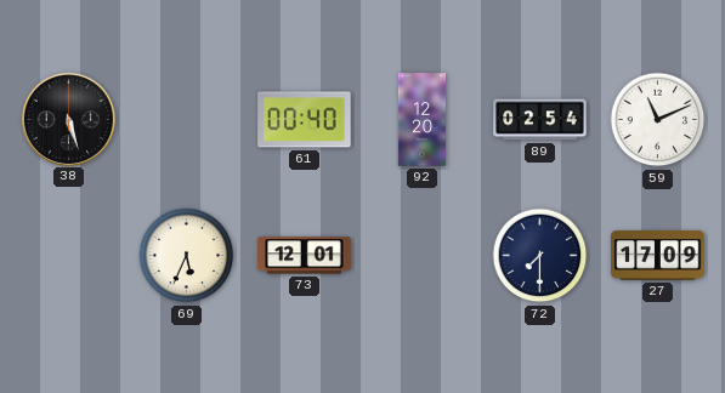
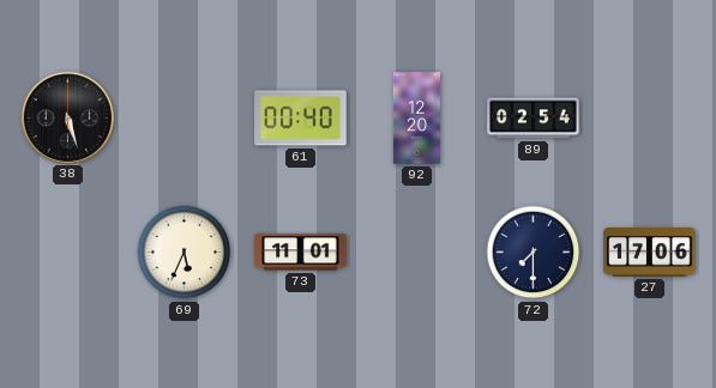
59: 11:11 -> none
73: 12:01 -> 11:01
27: 17:09 -> 17:06
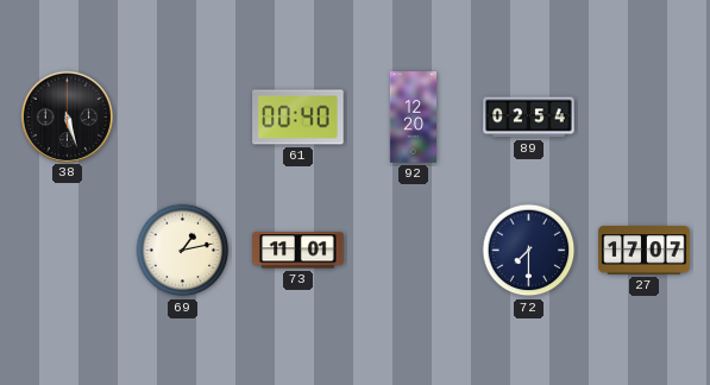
69: 5:34 -> 1:13
27: 17:06 -> 17:07
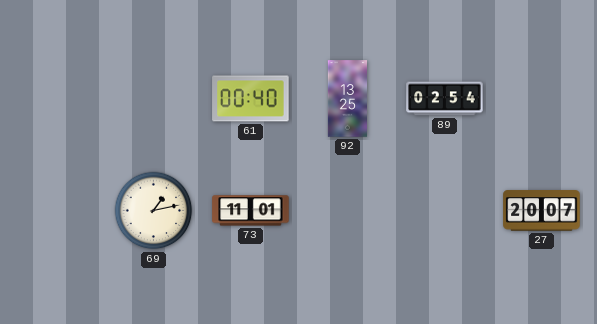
38: 5:27 -> none
92: 12:20 -> 13:25
72: 7:30 -> none
27: 17:07 -> 20:07
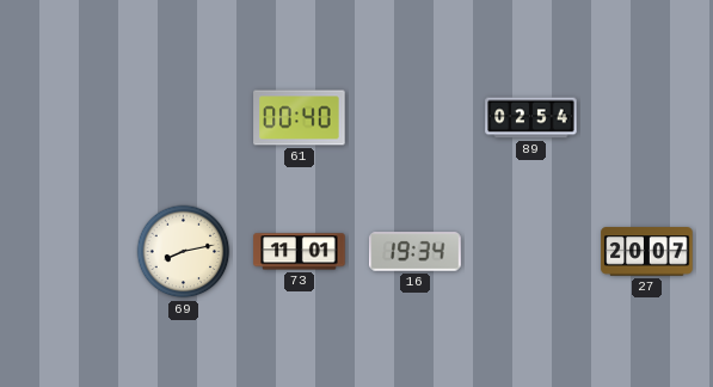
92: 13:25 -> none
69: 1:13 -> 8:13
16: none -> 19:34
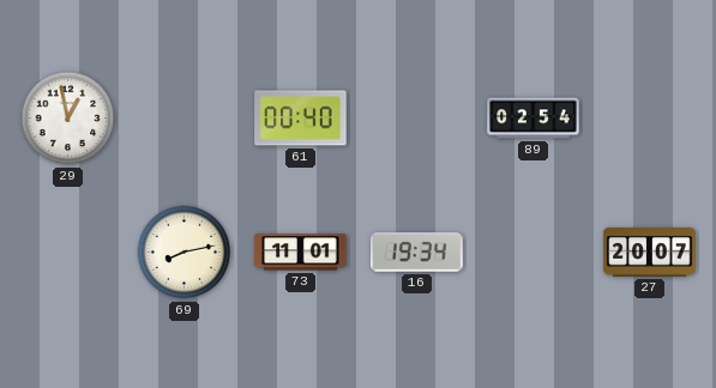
29: none -> 12:58
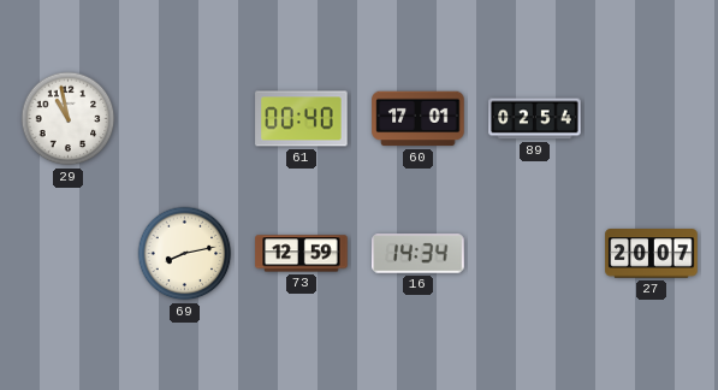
29: 12:58 -> 10:58
60: none -> 17:01
73: 11:01 -> 12:59
16: 19:34 -> 14:34
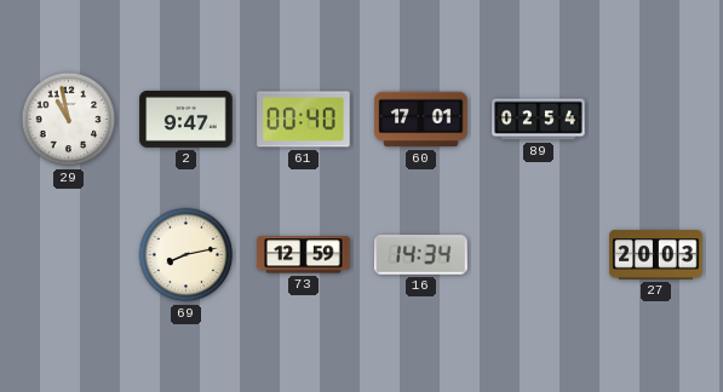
2: none -> 9:47
27: 20:07 -> 20:03
